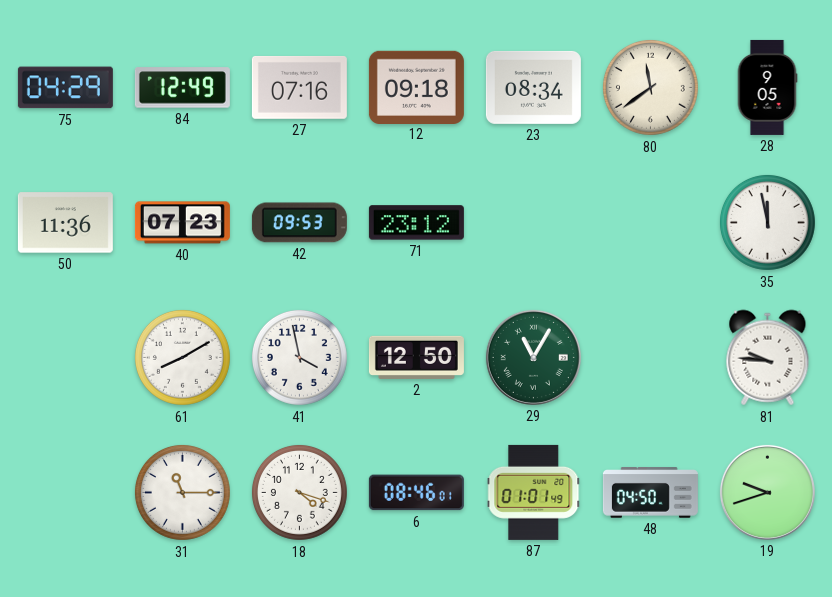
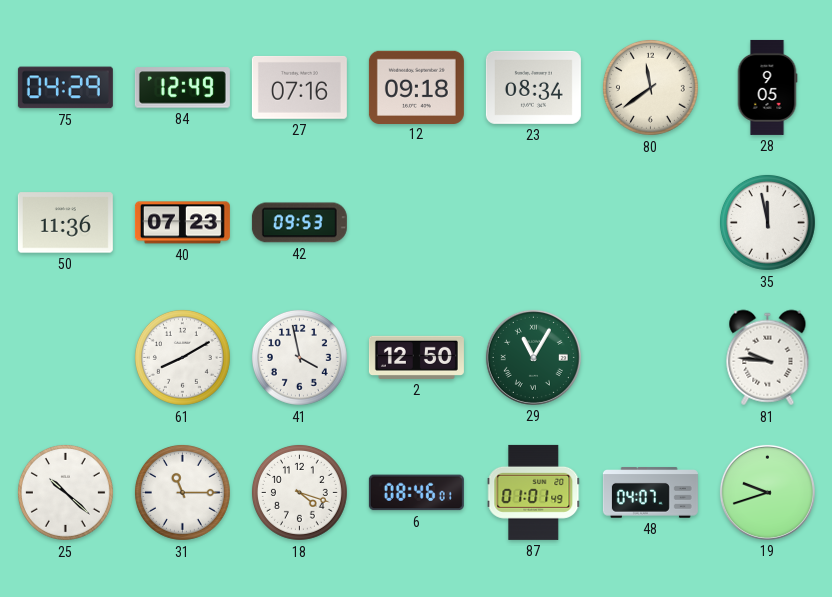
71: 23:12 -> none
25: none -> 10:22
48: 04:50 -> 04:07
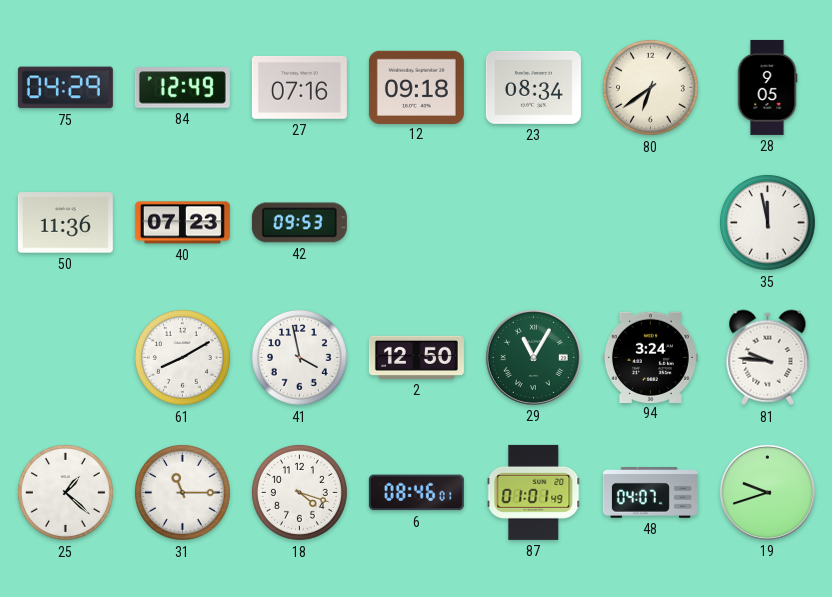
80: 11:39 -> 6:39
94: none -> 3:24
25: 10:22 -> 1:22
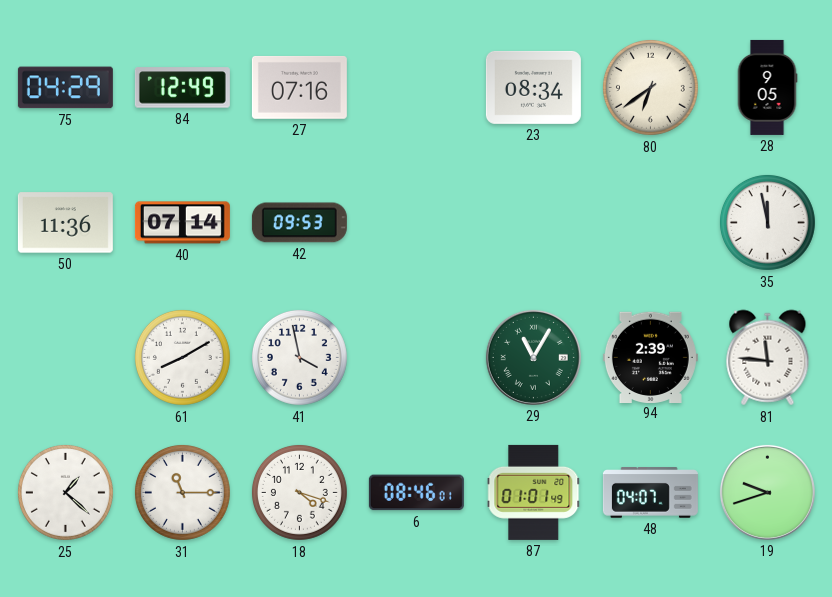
12: 09:18 -> none
40: 07:23 -> 07:14
2: 12:50 -> none
94: 3:24 -> 2:39
81: 9:46 -> 11:46
